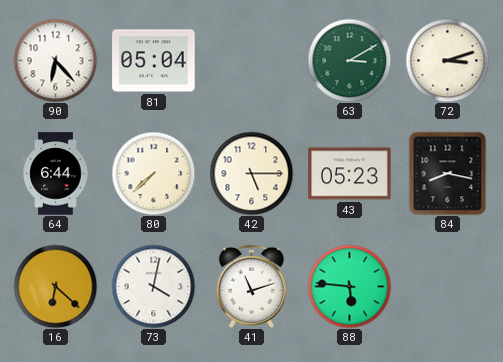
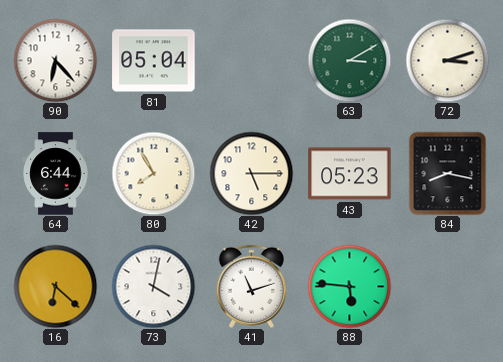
80: 7:38 -> 7:55
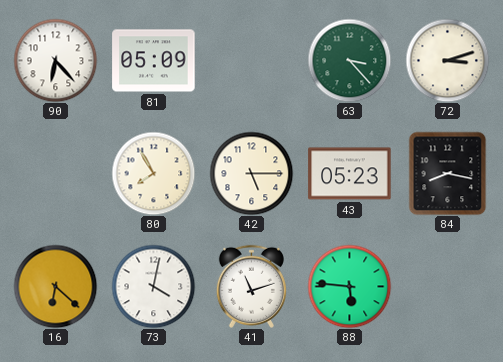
81: 05:04 -> 05:09
63: 3:10 -> 3:23
64: 6:44 -> none
